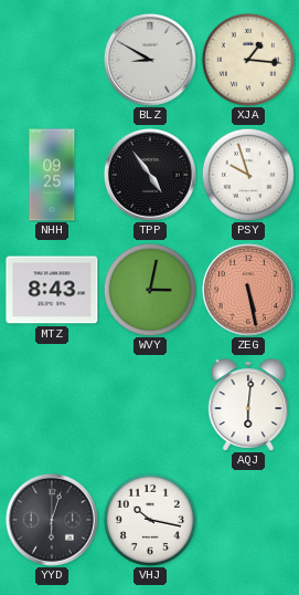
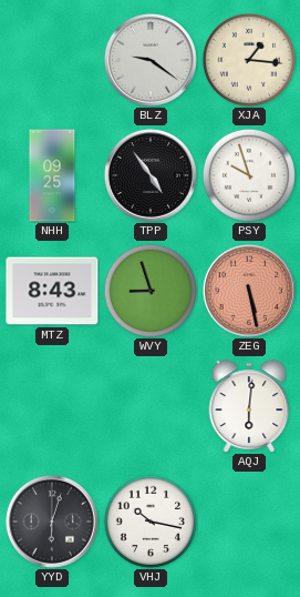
BLZ: 8:50 -> 9:21
WVY: 3:02 -> 8:57
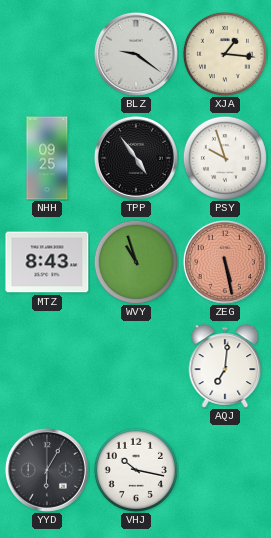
WVY: 8:57 -> 10:57
AQJ: 6:01 -> 7:01
YYD: 6:03 -> 6:05
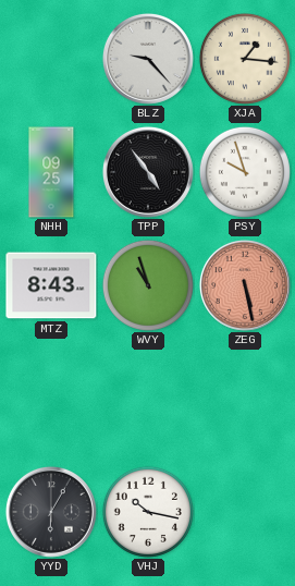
BLZ: 9:21 -> 9:23
AQJ: 7:01 -> none
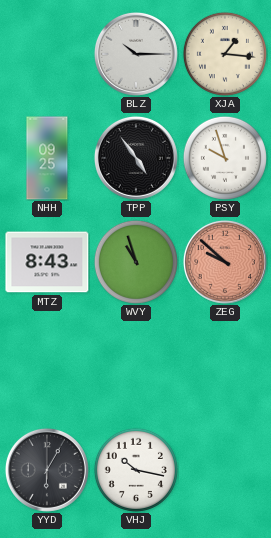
BLZ: 9:23 -> 10:15
ZEG: 5:28 -> 9:52
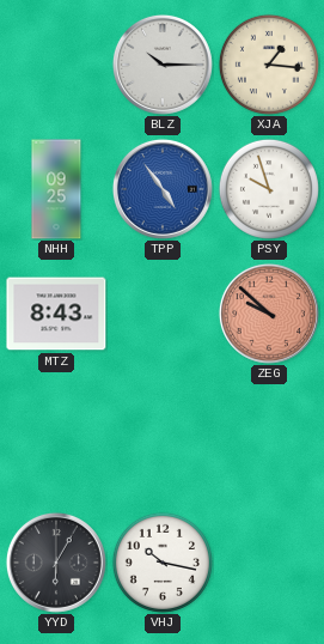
TPP dial: black -> blue
WVY: 10:57 -> none
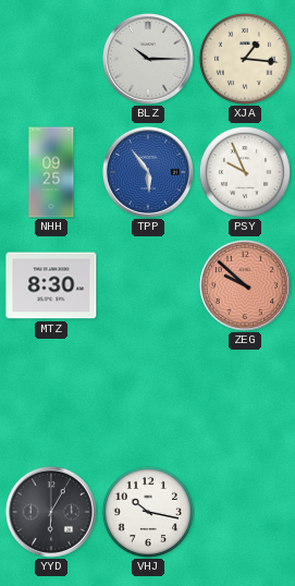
TPP: 4:54 -> 5:54
PSY: 9:57 -> 9:56
MTZ: 8:43 -> 8:30
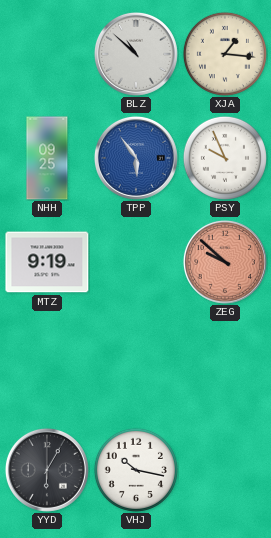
BLZ: 10:15 -> 10:52
MTZ: 8:30 -> 9:19
